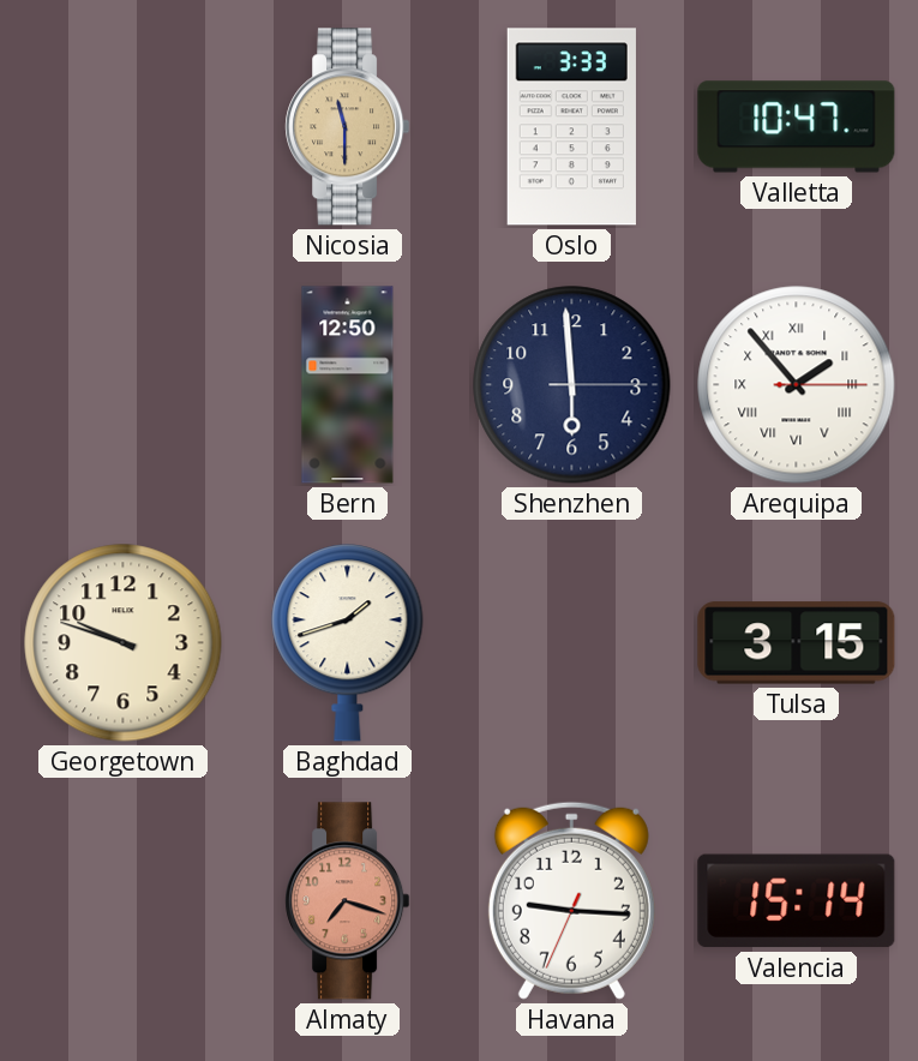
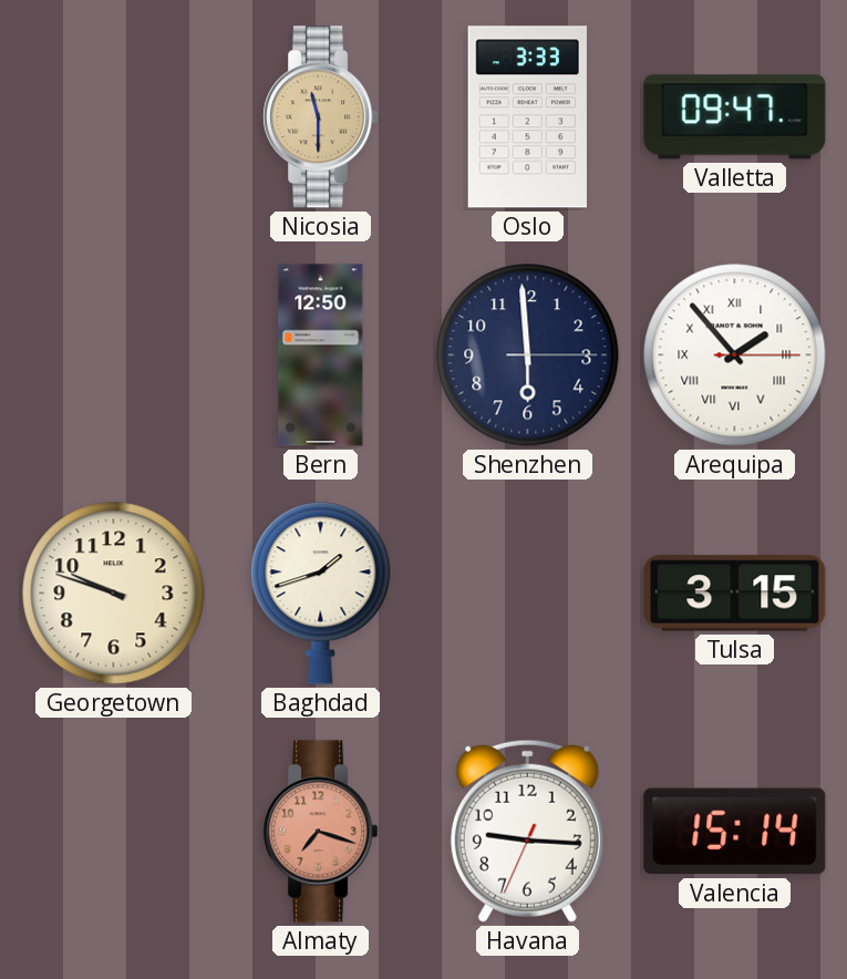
Valletta: 10:47 -> 09:47
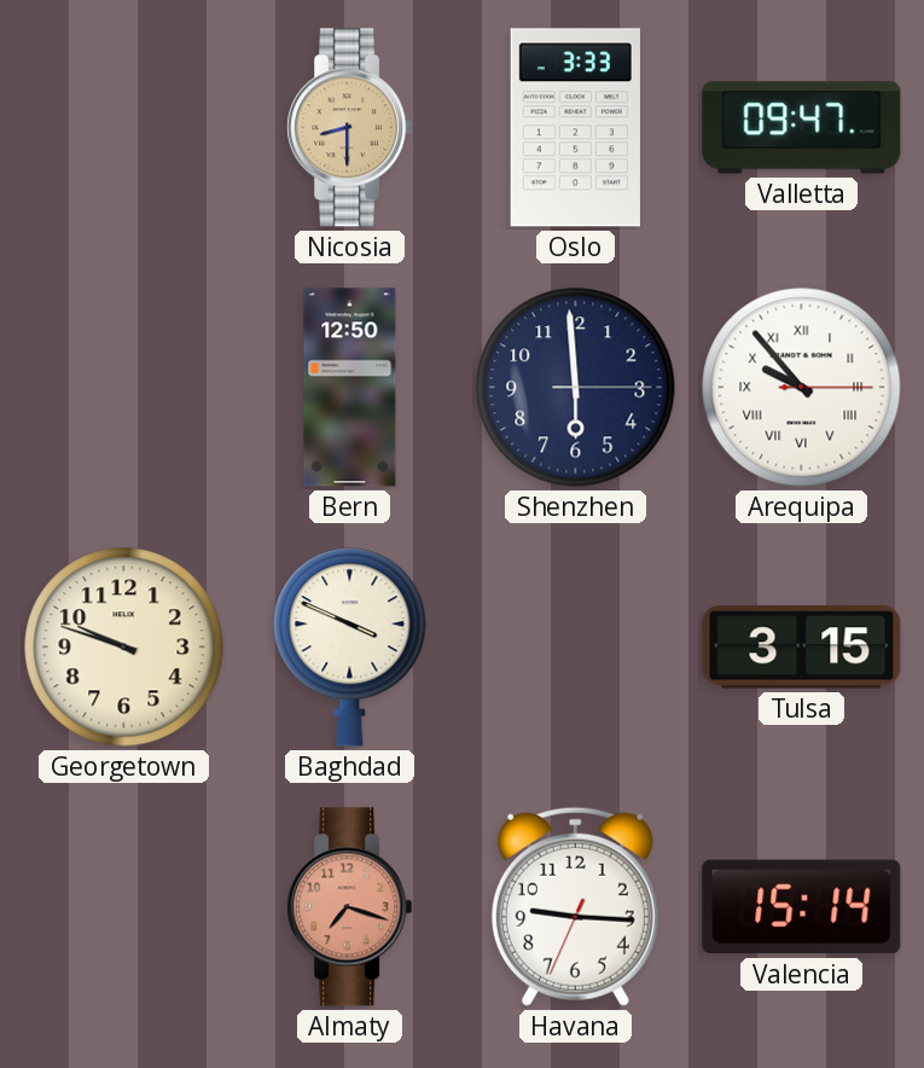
Nicosia: 11:30 -> 8:30
Arequipa: 1:53 -> 9:53
Baghdad: 1:42 -> 3:49
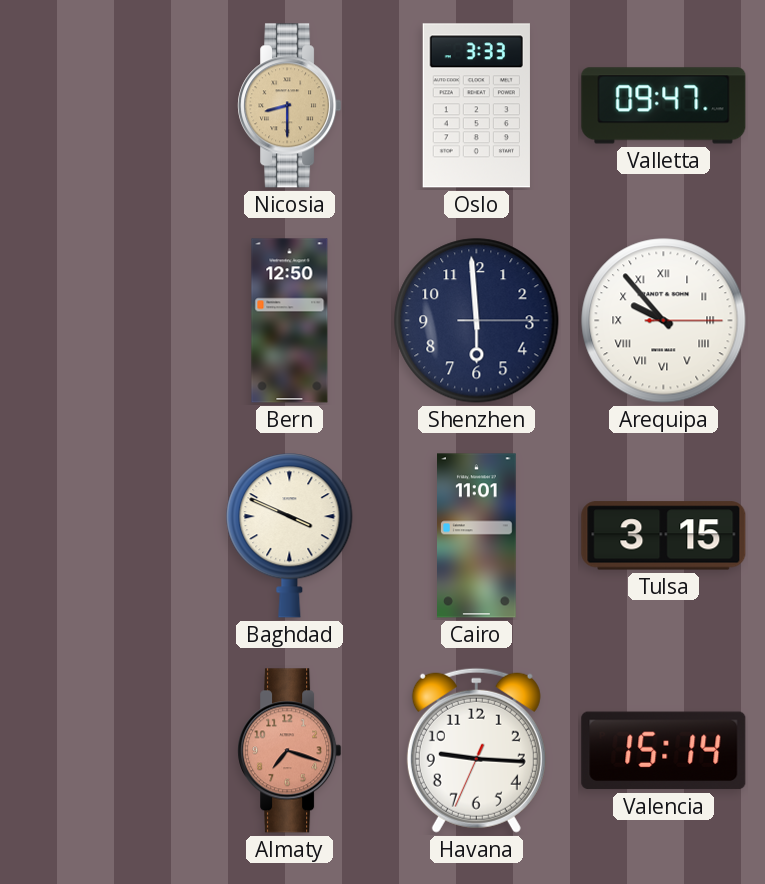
Georgetown: 9:48 -> none
Cairo: none -> 11:01
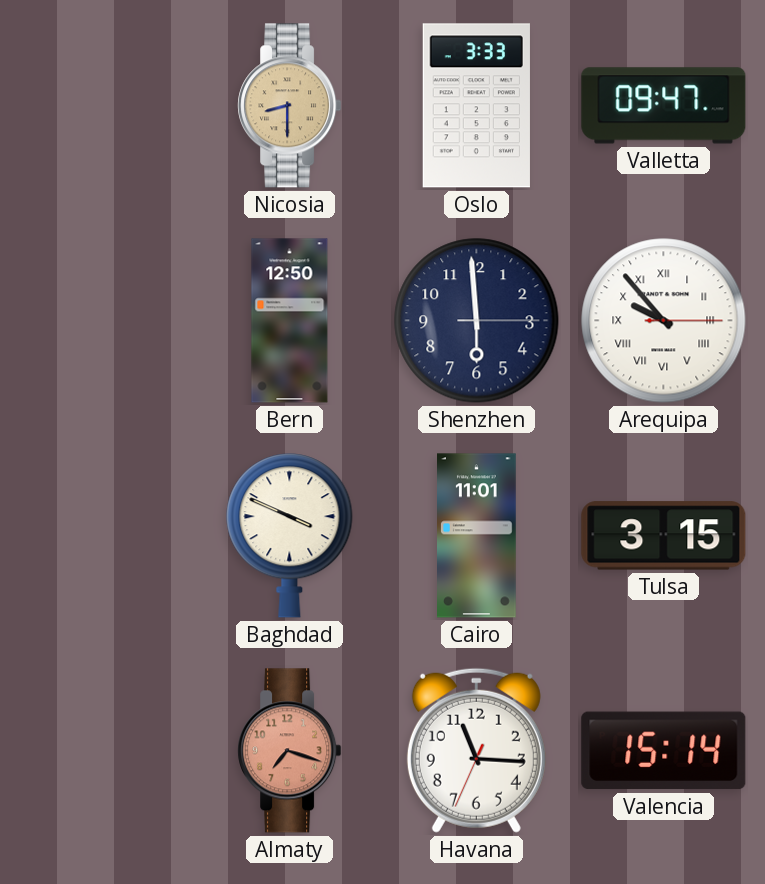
Havana: 9:15 -> 11:15
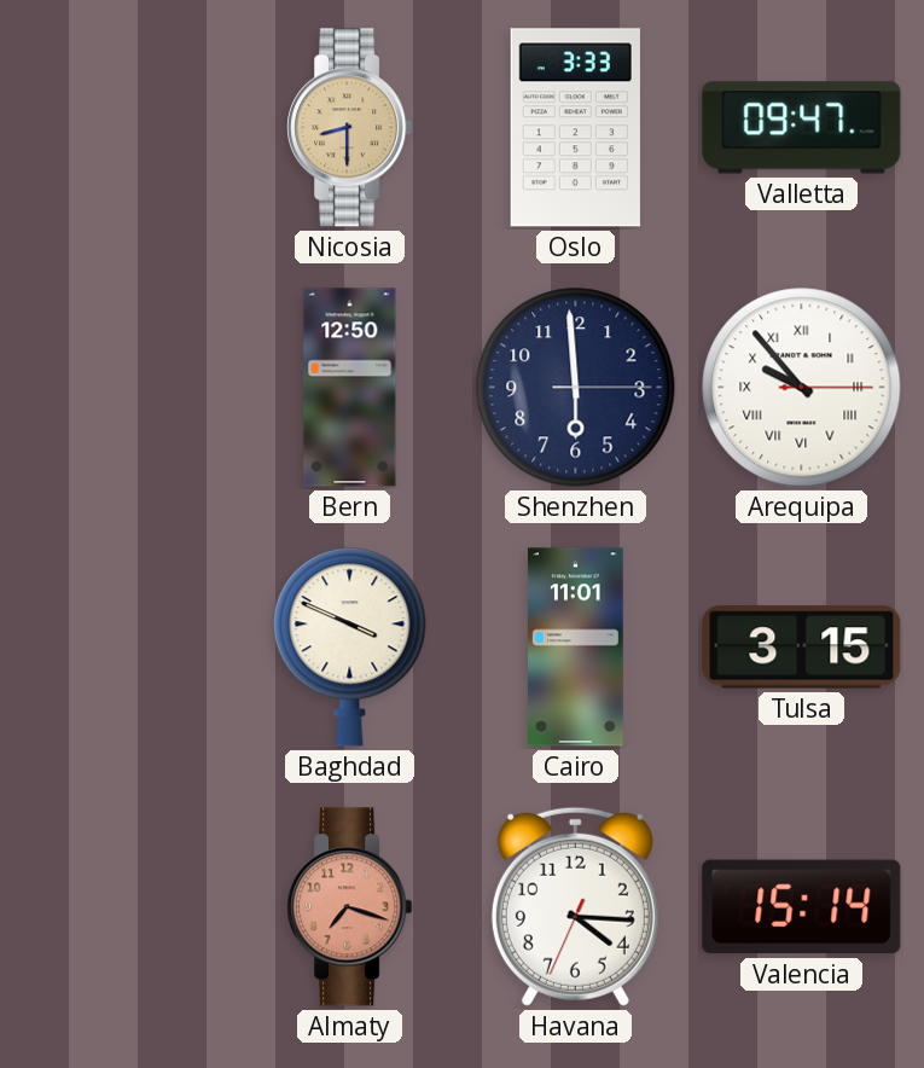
Havana: 11:15 -> 4:15
